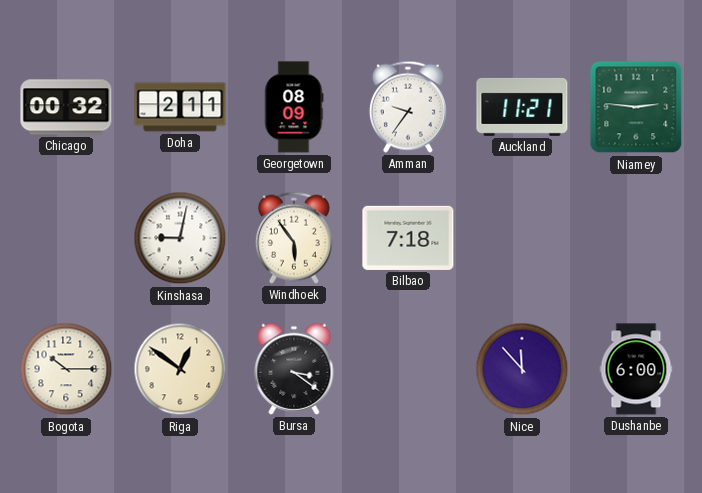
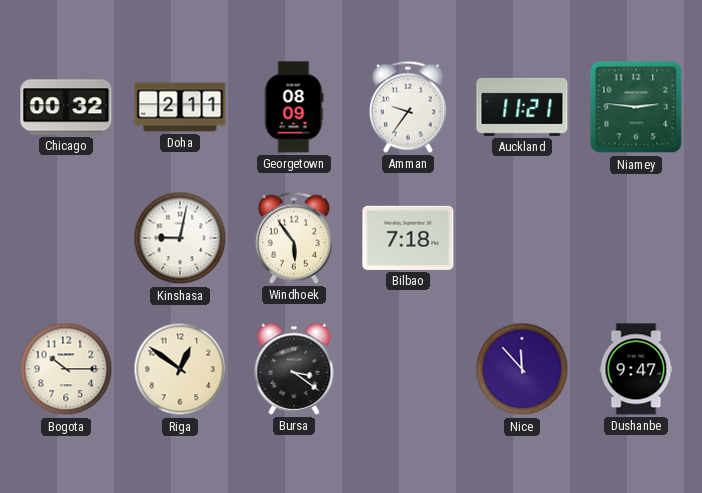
Dushanbe: 6:00 -> 9:47
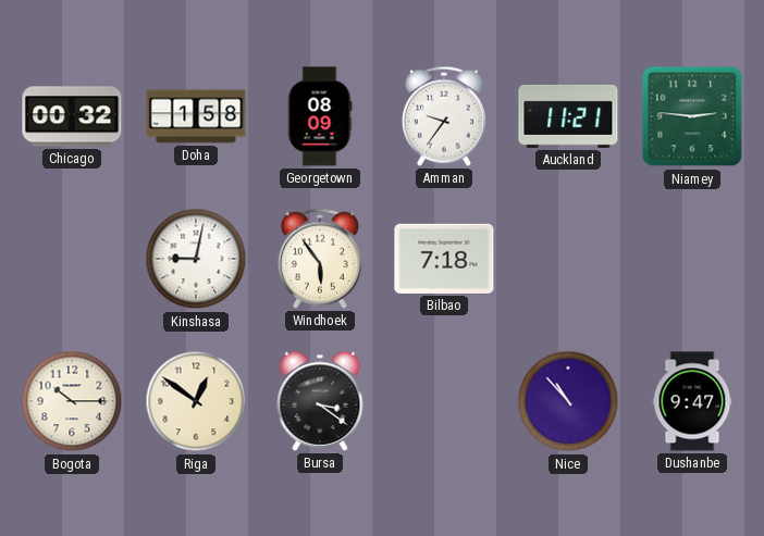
Doha: 2:11 -> 1:58
Nice: 11:53 -> 10:53
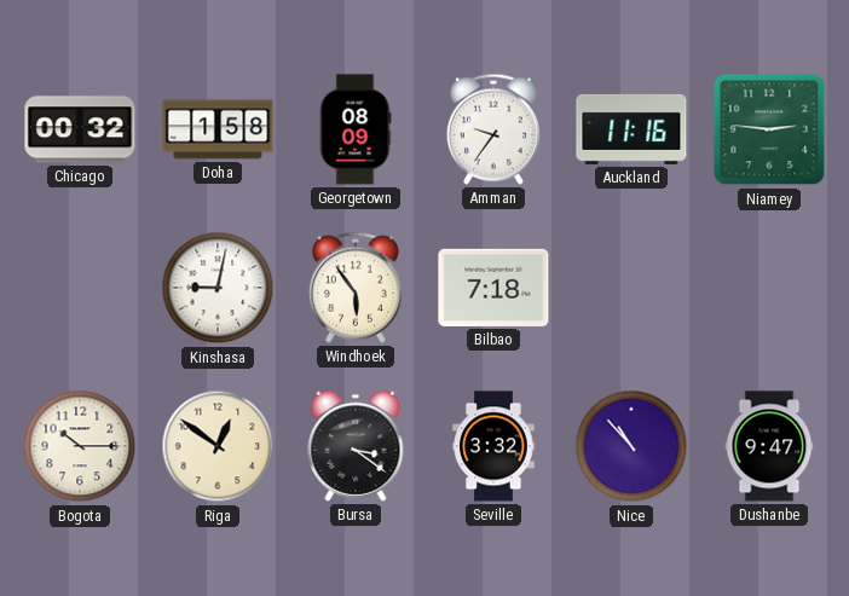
Auckland: 11:21 -> 11:16
Seville: none -> 3:32
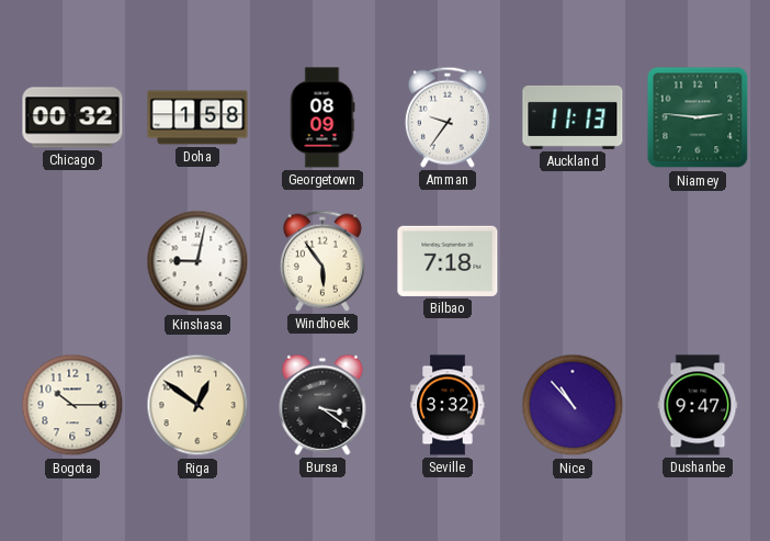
Auckland: 11:16 -> 11:13
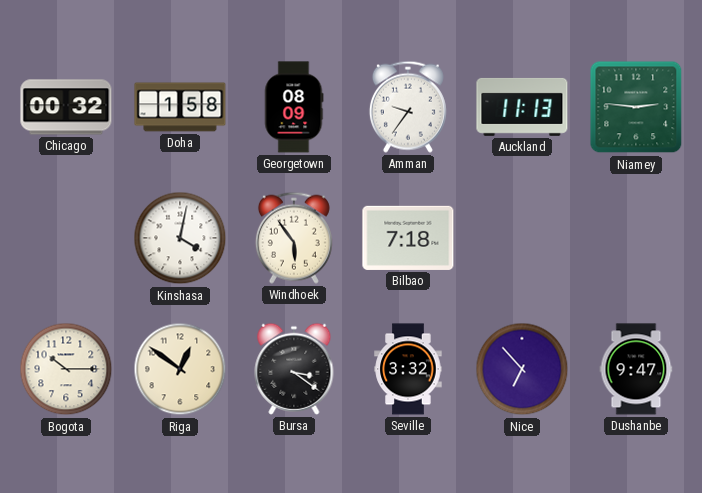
Kinshasa: 9:02 -> 4:02
Nice: 10:53 -> 6:53
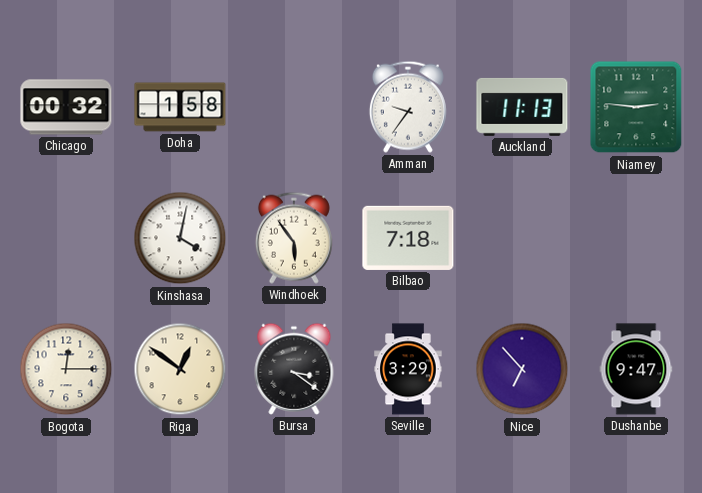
Georgetown: 08:09 -> none
Bogota: 10:15 -> 12:15
Seville: 3:32 -> 3:29
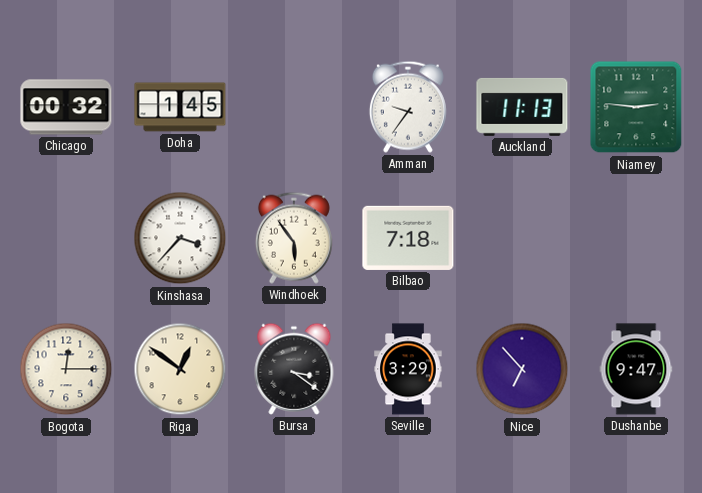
Doha: 1:58 -> 1:45
Kinshasa: 4:02 -> 3:37
